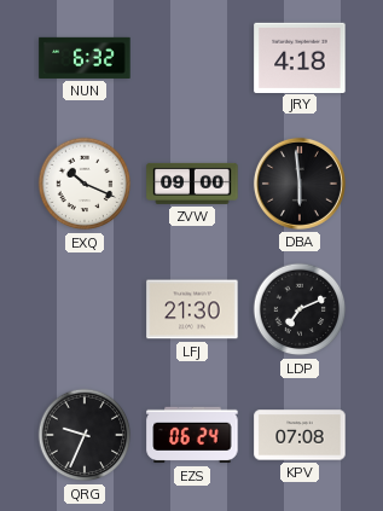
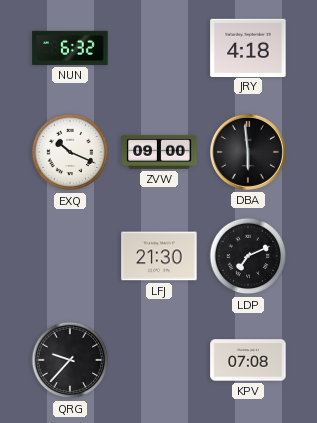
QRG: 9:34 -> 9:37
EZS: 06:24 -> none
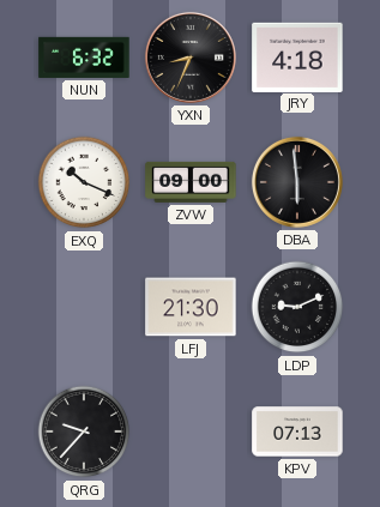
YXN: none -> 8:34
LDP: 7:11 -> 9:11
KPV: 07:08 -> 07:13
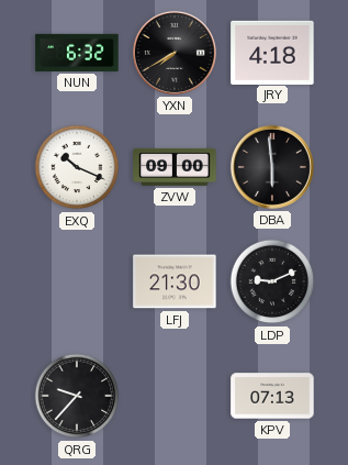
YXN: 8:34 -> 7:40
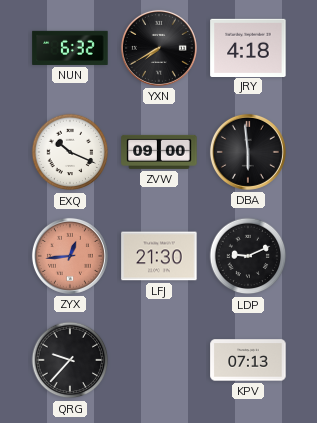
ZYX: none -> 12:44
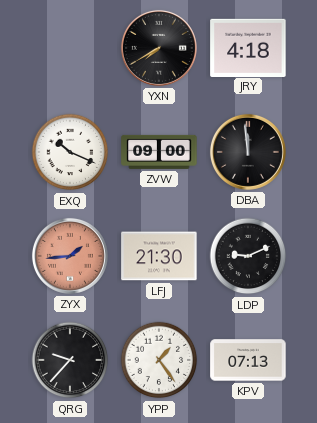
NUN: 6:32 -> none
DBA: 5:59 -> 11:59
ZYX: 12:44 -> 1:44
YPP: none -> 1:24
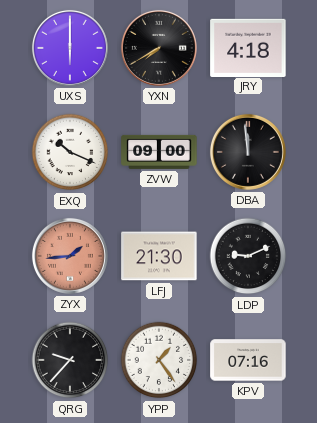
UXS: none -> 6:00
KPV: 07:13 -> 07:16
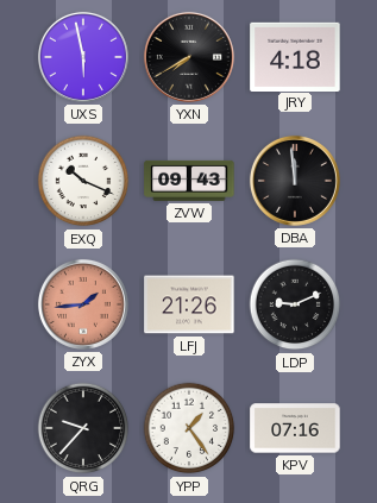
UXS: 6:00 -> 5:58
ZVW: 09:00 -> 09:43
LFJ: 21:30 -> 21:26
